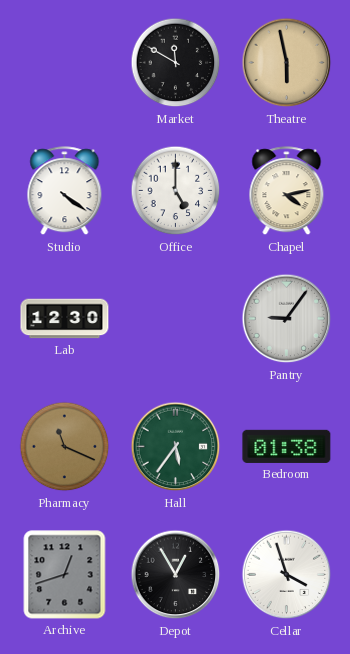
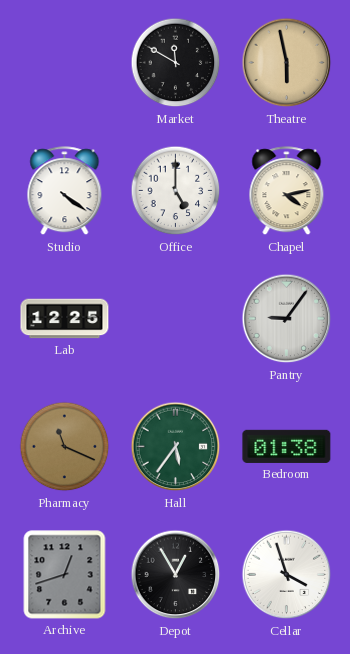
Lab: 12:30 -> 12:25
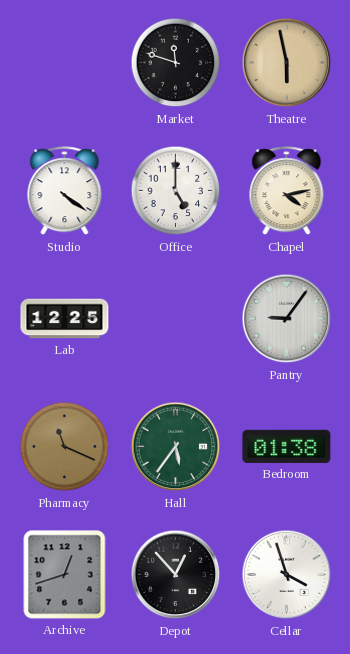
Market: 11:50 -> 11:48
Depot: 12:55 -> 12:53
